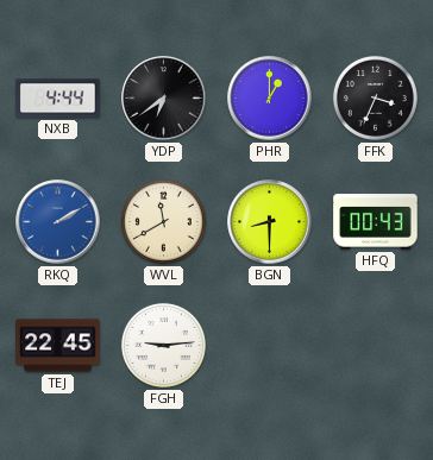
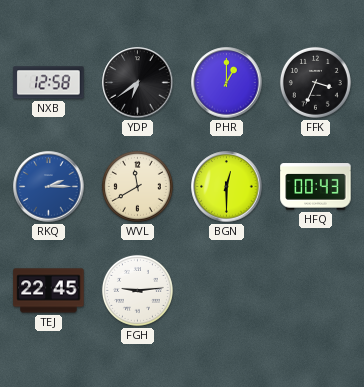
NXB: 4:44 -> 12:58
RKQ: 2:10 -> 2:15
BGN: 8:30 -> 12:30
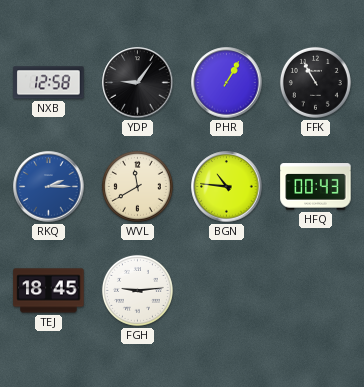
YDP: 6:39 -> 9:06
PHR: 1:00 -> 1:05
FFK: 3:34 -> 10:55
BGN: 12:30 -> 10:46
TEJ: 22:45 -> 18:45
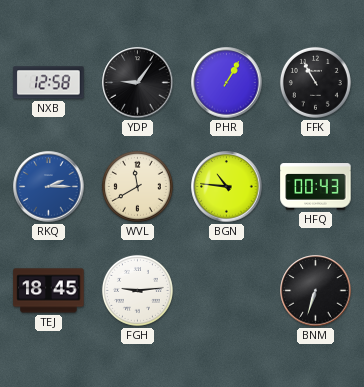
BNM: none -> 6:33
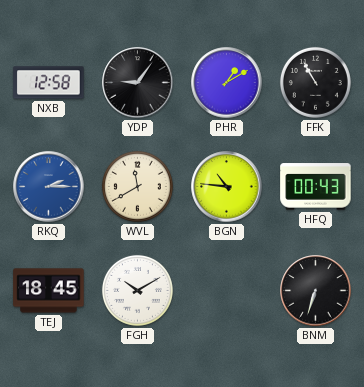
PHR: 1:05 -> 1:10
FGH: 9:14 -> 10:10
